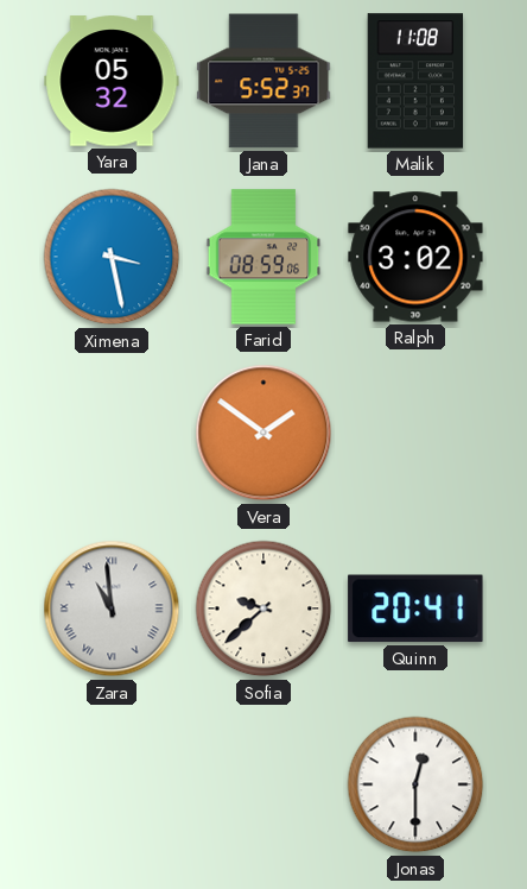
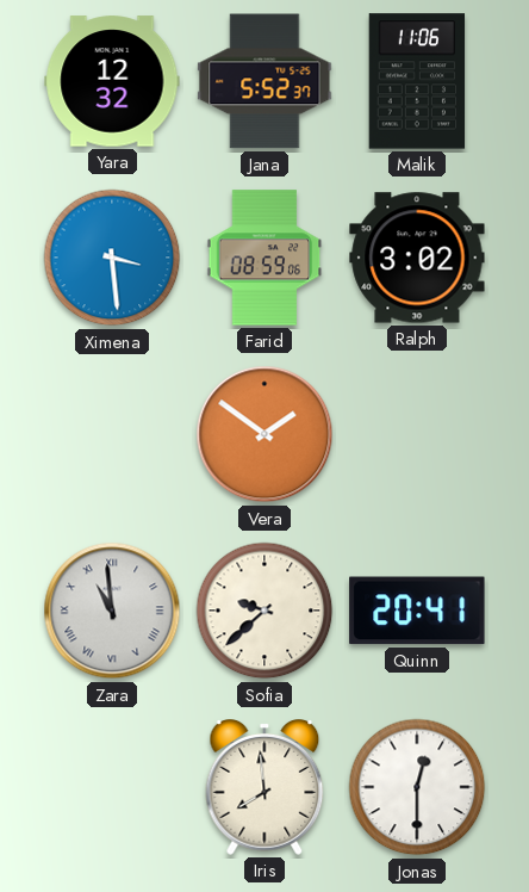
Yara: 05:32 -> 12:32
Malik: 11:08 -> 11:06
Ximena: 3:28 -> 3:29
Iris: none -> 7:59
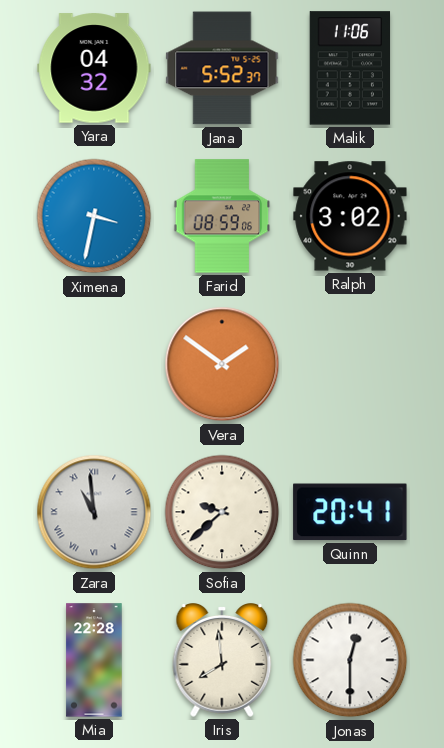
Yara: 12:32 -> 04:32
Ximena: 3:29 -> 3:32
Mia: none -> 22:28
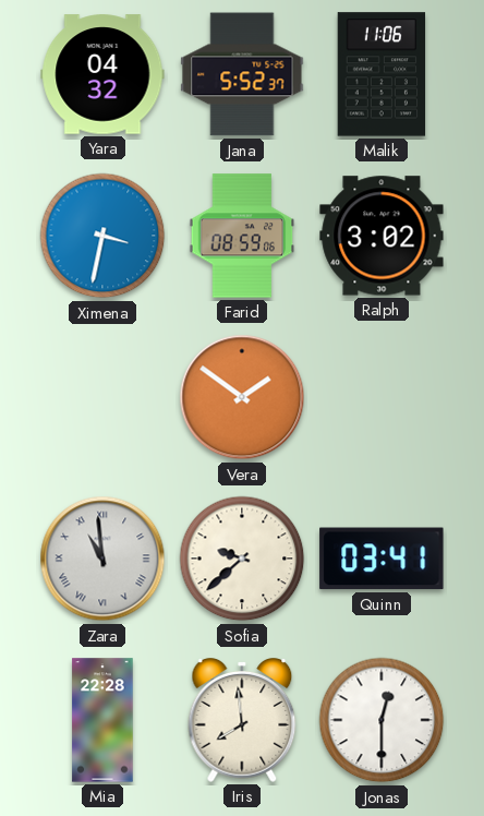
Quinn: 20:41 -> 03:41
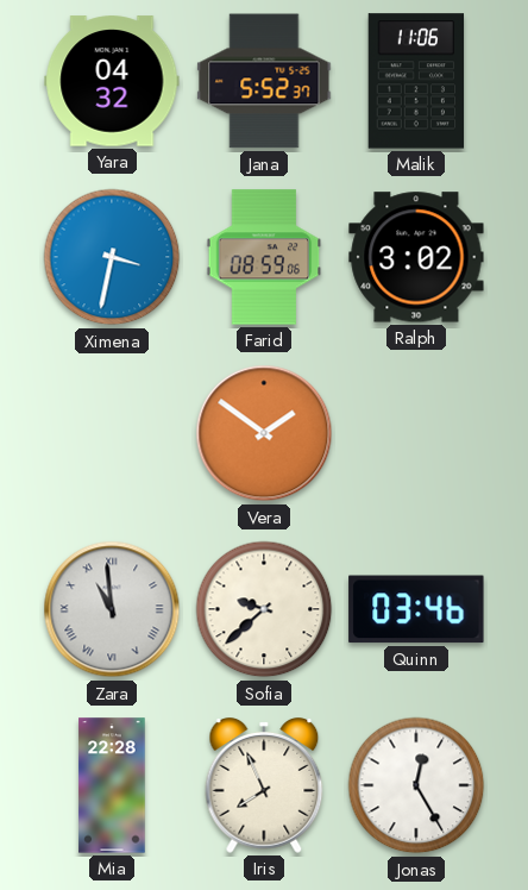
Quinn: 03:41 -> 03:46
Iris: 7:59 -> 7:56
Jonas: 12:30 -> 12:25
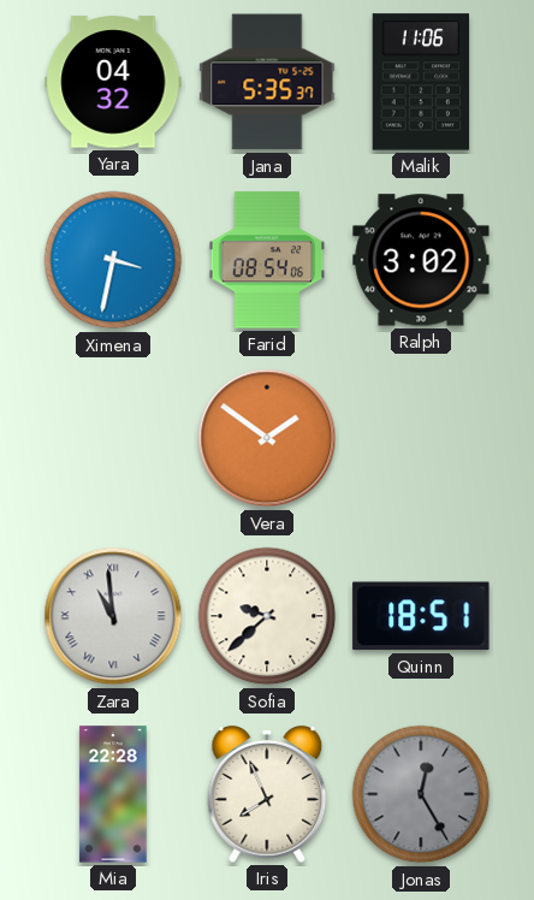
Jana: 5:52 -> 5:35
Farid: 08:59 -> 08:54
Quinn: 03:46 -> 18:51
Jonas dial: white -> grey
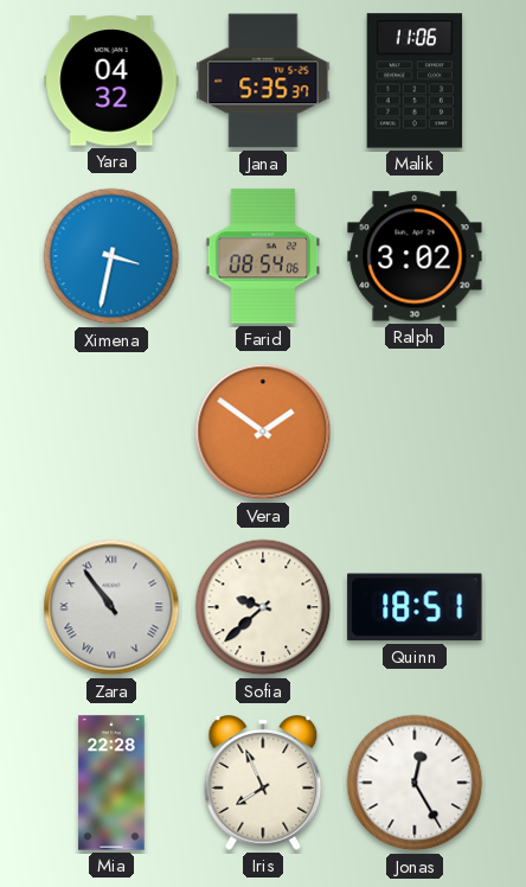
Zara: 10:59 -> 10:54
Jonas dial: grey -> white
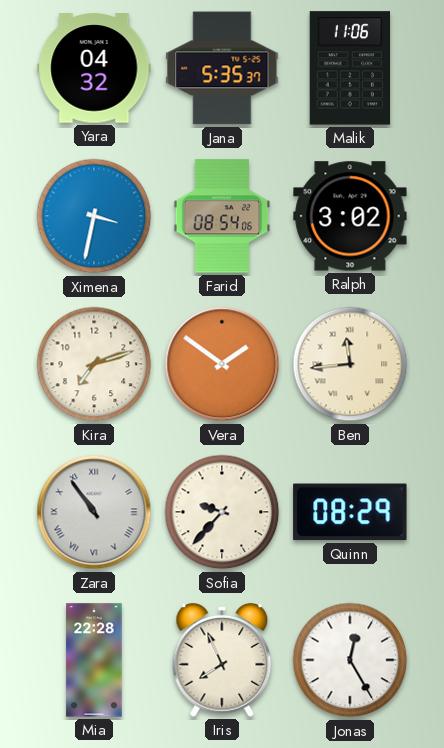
Kira: none -> 7:12
Ben: none -> 11:44
Sofia: 9:38 -> 9:37
Quinn: 18:51 -> 08:29
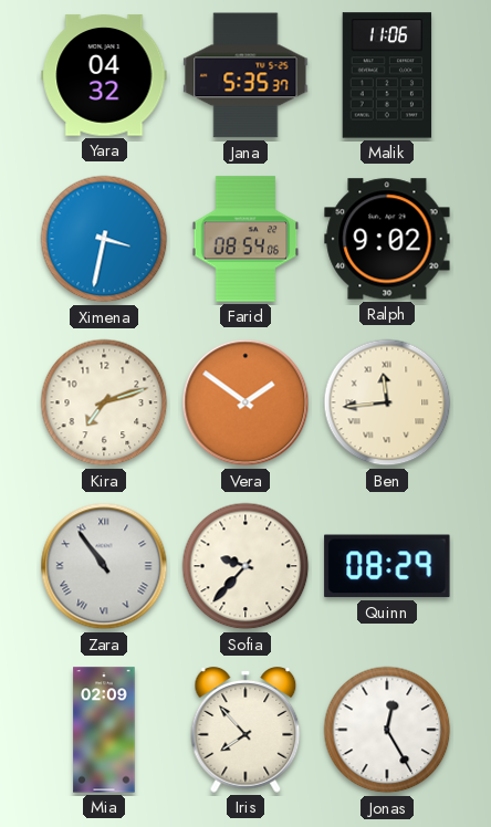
Ralph: 3:02 -> 9:02
Mia: 22:28 -> 02:09
Iris: 7:56 -> 7:53
